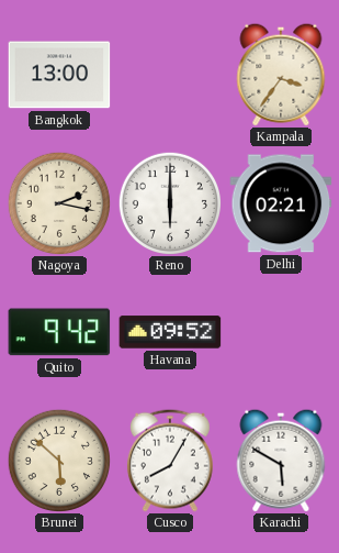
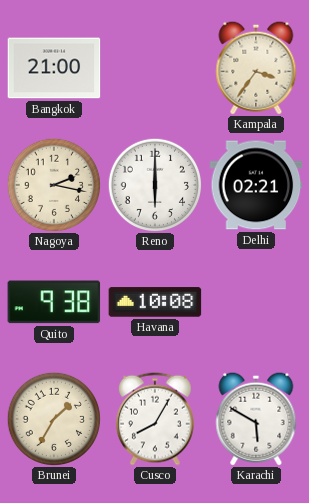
Bangkok: 13:00 -> 21:00
Quito: 9:42 -> 9:38
Havana: 09:52 -> 10:08
Brunei: 5:52 -> 1:35
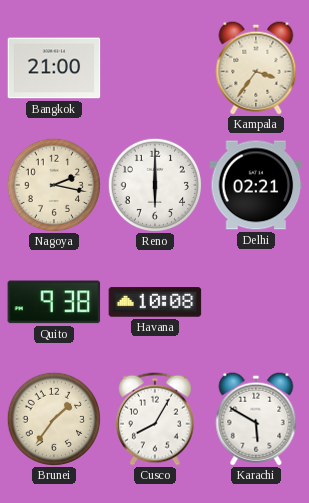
Brunei: 1:35 -> 1:36
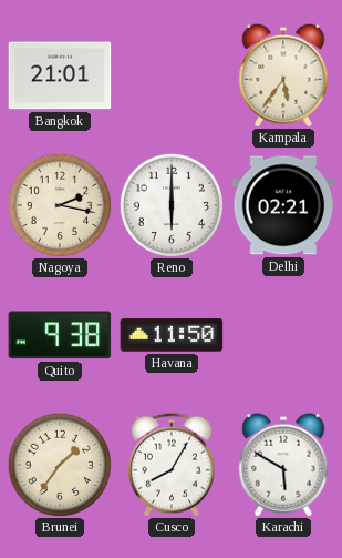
Bangkok: 21:00 -> 21:01
Kampala: 3:36 -> 5:36
Havana: 10:08 -> 11:50
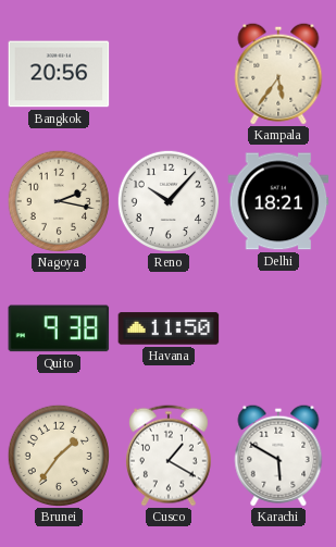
Bangkok: 21:01 -> 20:56
Reno: 6:00 -> 10:07
Delhi: 02:21 -> 18:21
Cusco: 8:05 -> 1:20
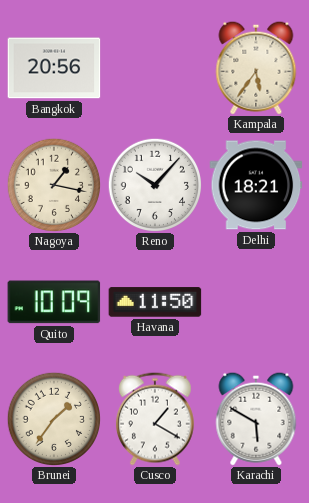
Nagoya: 2:17 -> 1:17
Quito: 9:38 -> 10:09
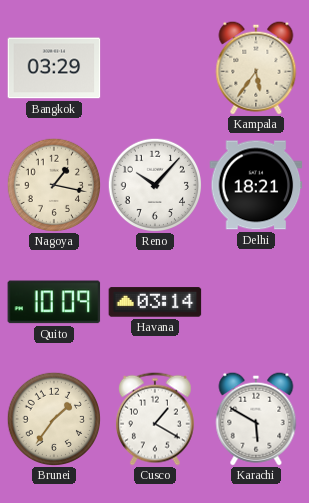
Bangkok: 20:56 -> 03:29
Havana: 11:50 -> 03:14
